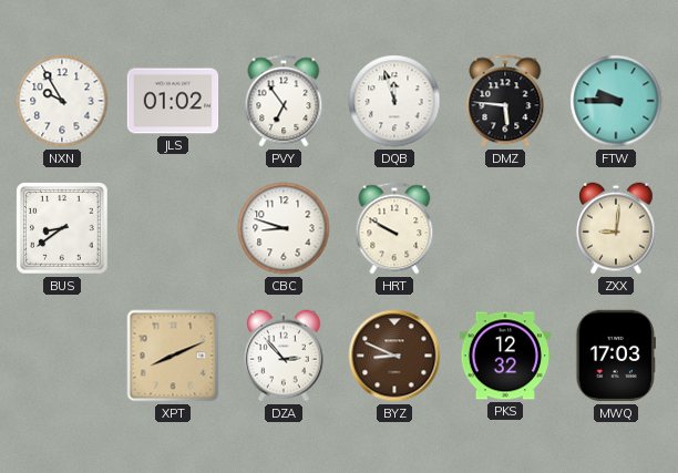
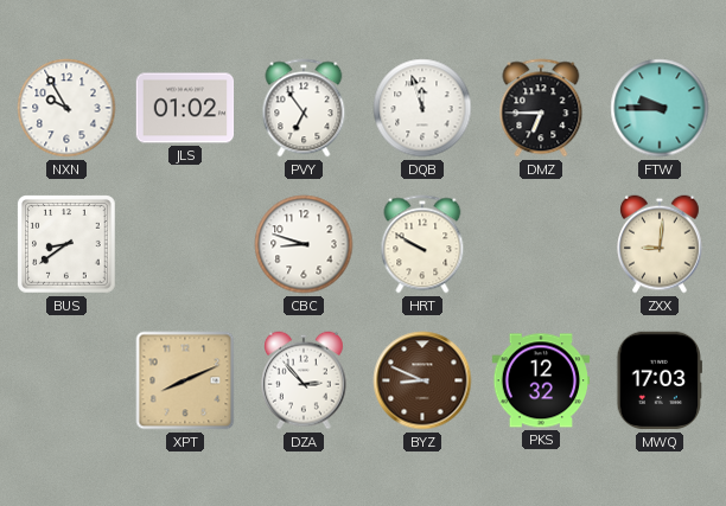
DMZ: 5:46 -> 6:45
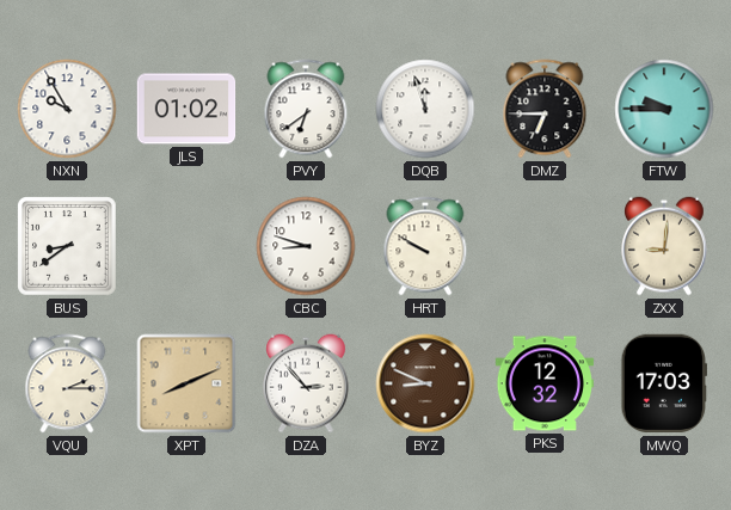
PVY: 6:54 -> 6:39
VQU: none -> 2:15
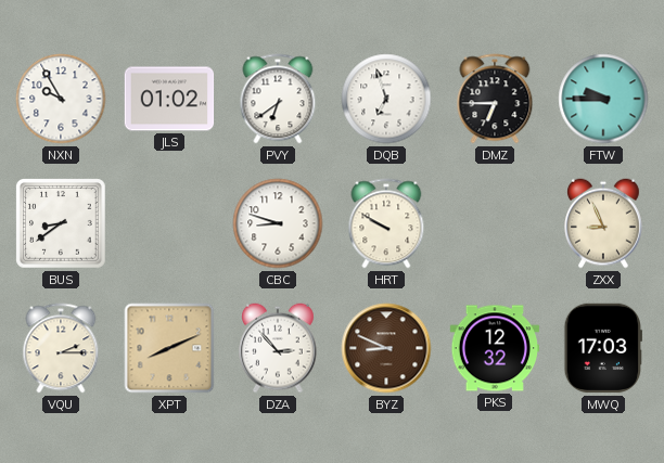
DQB: 11:57 -> 6:57
ZXX: 9:01 -> 8:56
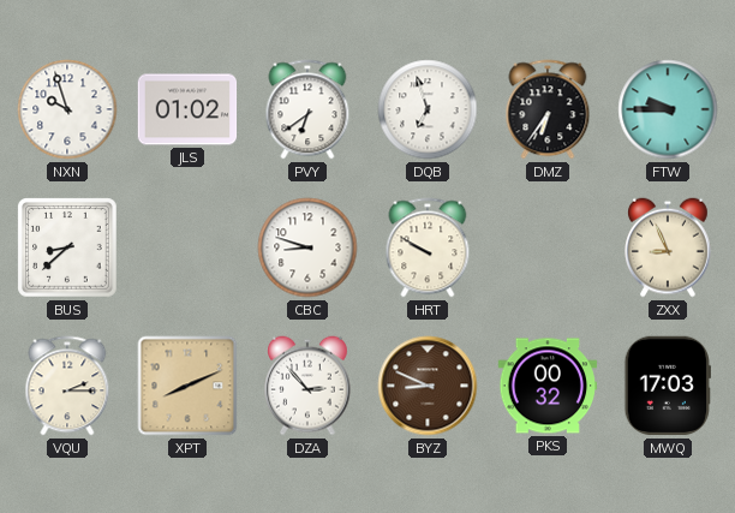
NXN: 9:55 -> 9:57
DMZ: 6:45 -> 6:36
BUS: 8:39 -> 8:38
PKS: 12:32 -> 00:32
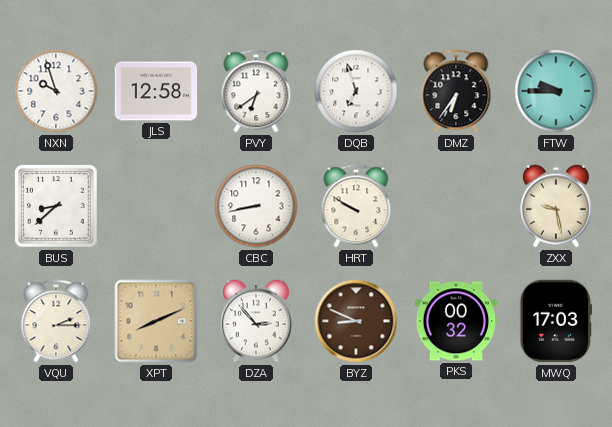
JLS: 01:02 -> 12:58
CBC: 8:48 -> 8:43
ZXX: 8:56 -> 9:28
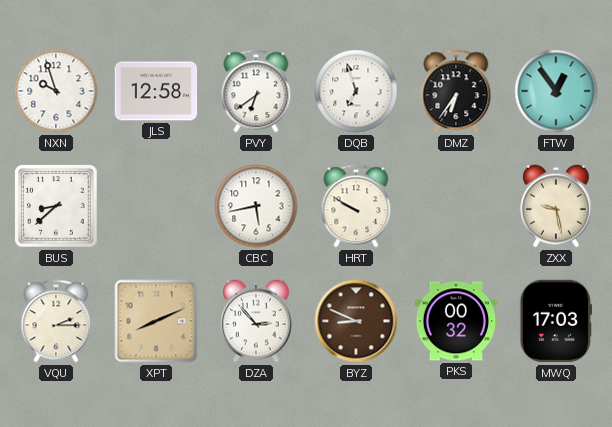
FTW: 9:45 -> 12:54
CBC: 8:43 -> 5:43
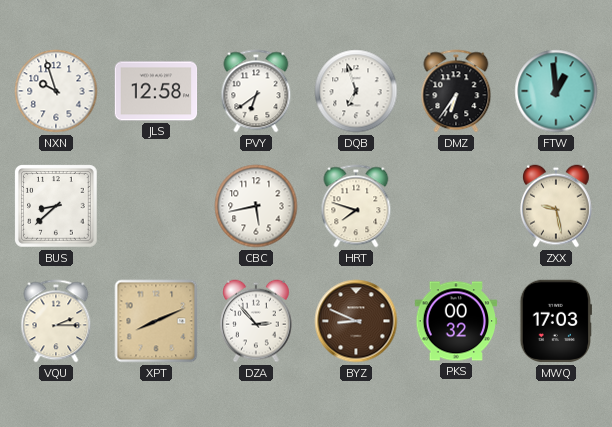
FTW: 12:54 -> 12:59
HRT: 9:50 -> 7:48
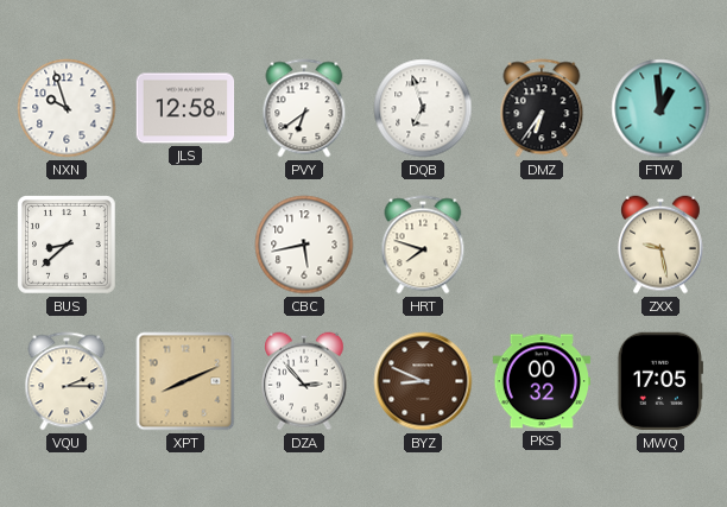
MWQ: 17:03 -> 17:05
